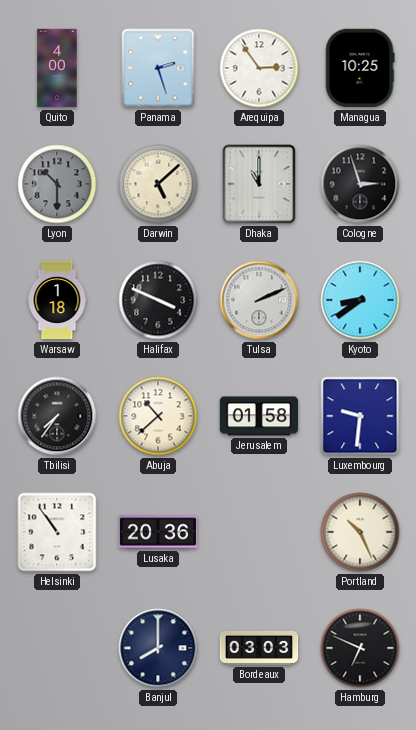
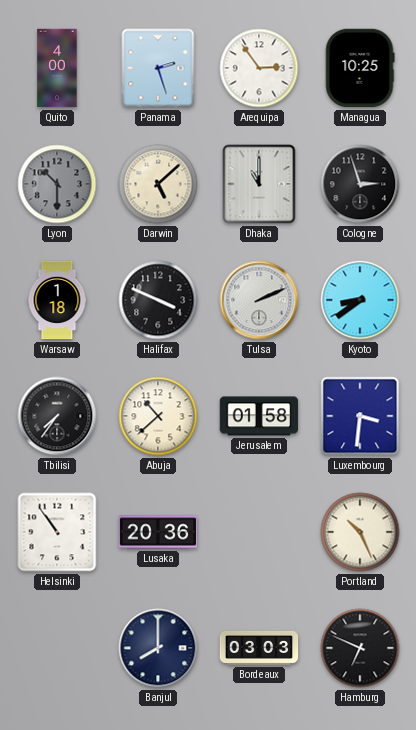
Luxembourg: 9:31 -> 3:31
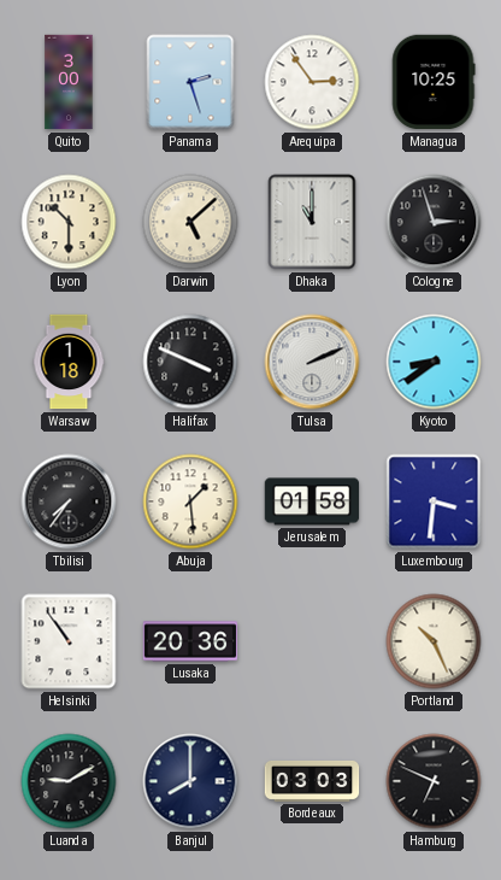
Quito: 4:00 -> 3:00
Lyon dial: grey -> cream
Abuja: 10:38 -> 1:29
Luanda: none -> 9:10
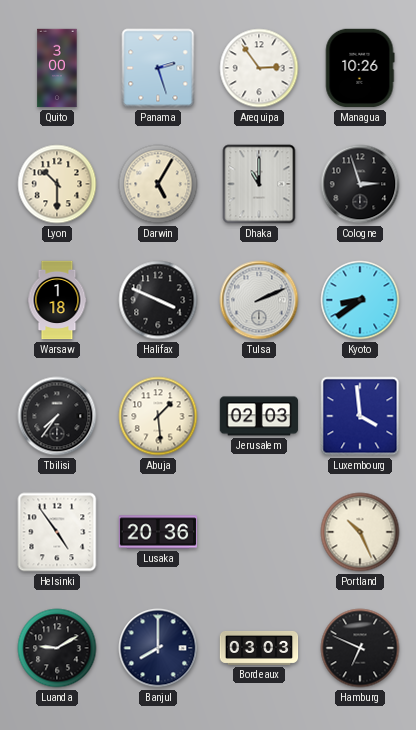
Managua: 10:25 -> 10:26
Darwin: 5:08 -> 5:05
Jerusalem: 01:58 -> 02:03
Luxembourg: 3:31 -> 3:59
Helsinki: 10:54 -> 4:54
